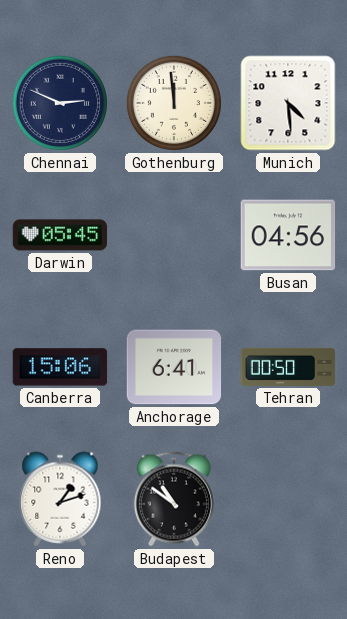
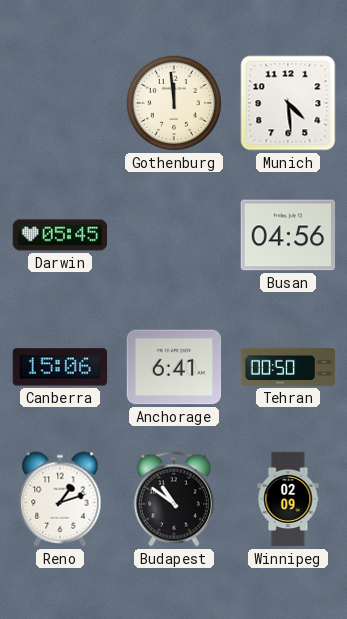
Chennai: 2:49 -> none
Winnipeg: none -> 02:09
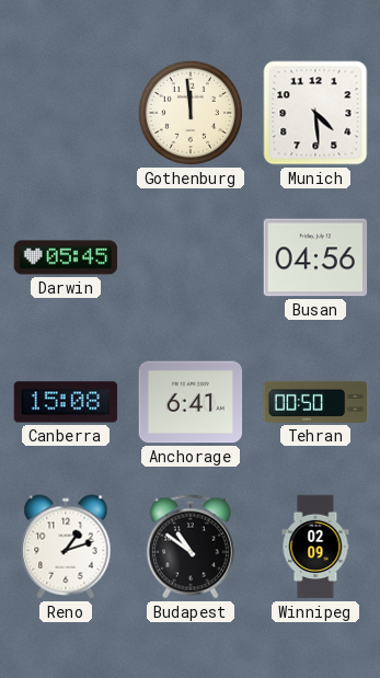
Canberra: 15:06 -> 15:08
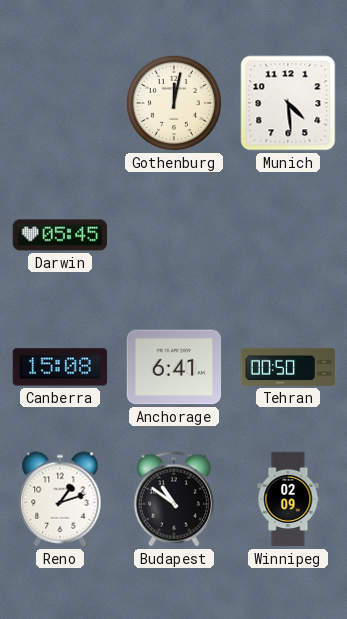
Gothenburg: 11:59 -> 12:02
Busan: 04:56 -> none
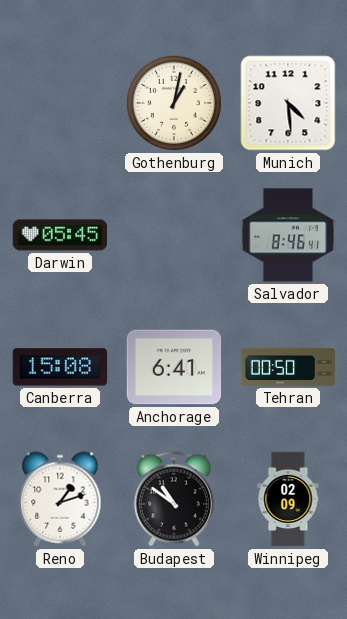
Gothenburg: 12:02 -> 1:02
Salvador: none -> 8:46
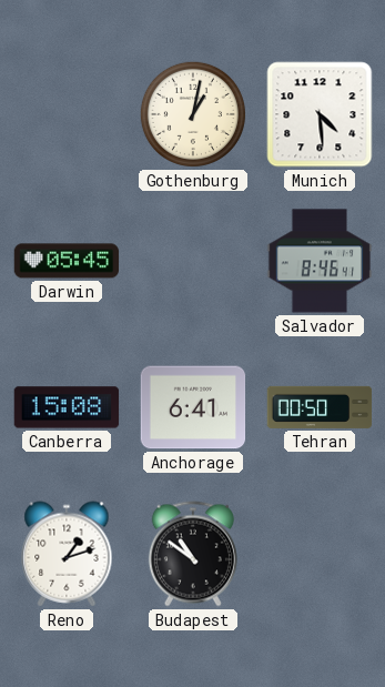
Winnipeg: 02:09 -> none
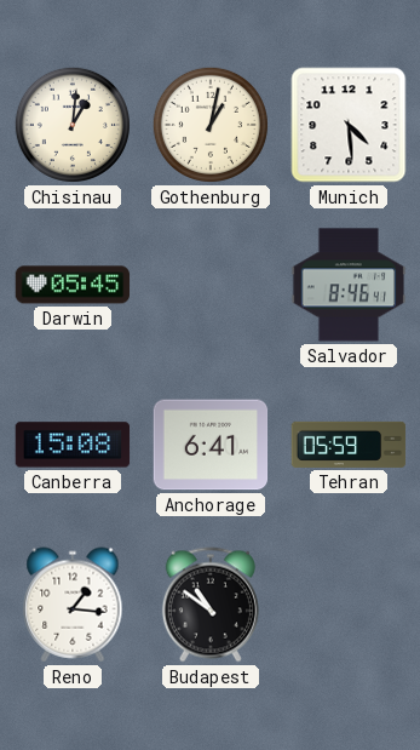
Chisinau: none -> 1:01
Tehran: 00:50 -> 05:59
Reno: 1:12 -> 1:16
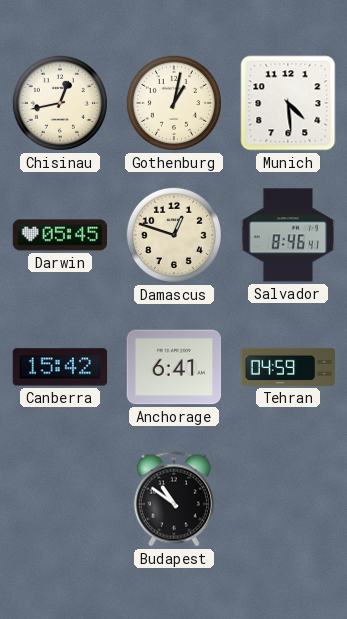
Chisinau: 1:01 -> 12:43
Damascus: none -> 12:48
Canberra: 15:08 -> 15:42
Tehran: 05:59 -> 04:59
Reno: 1:16 -> none
